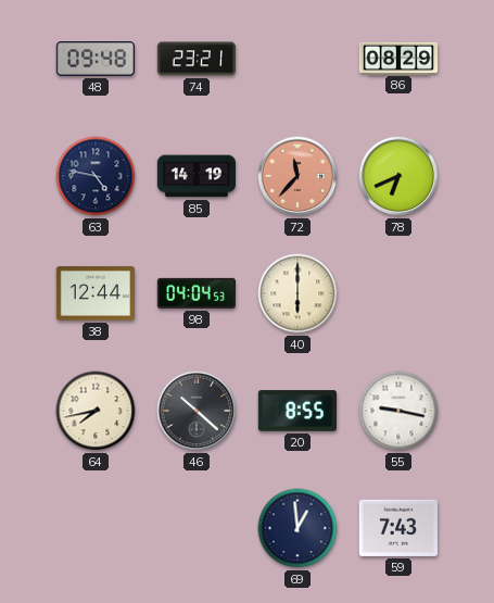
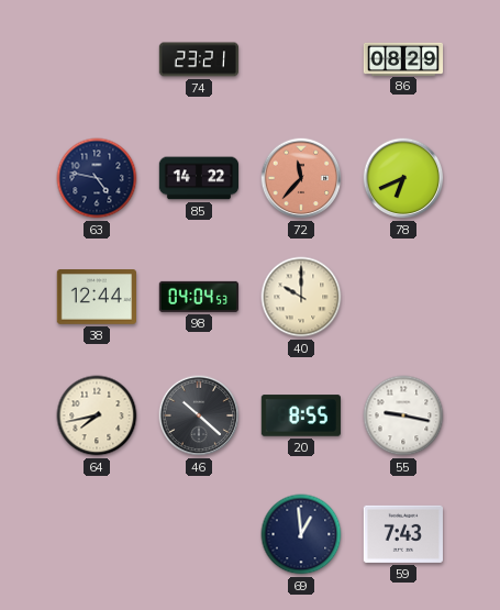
48: 09:48 -> none
85: 14:19 -> 14:22
40: 6:00 -> 10:00
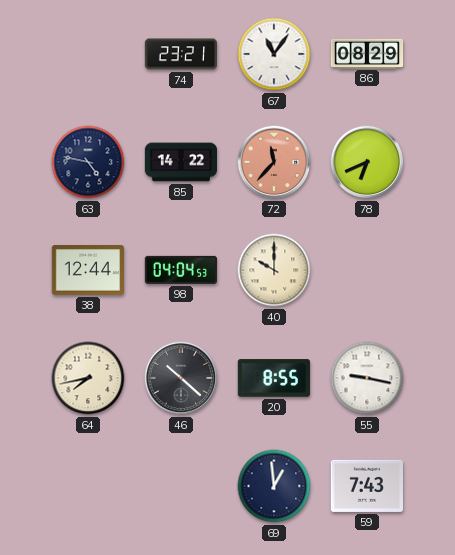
67: none -> 11:06
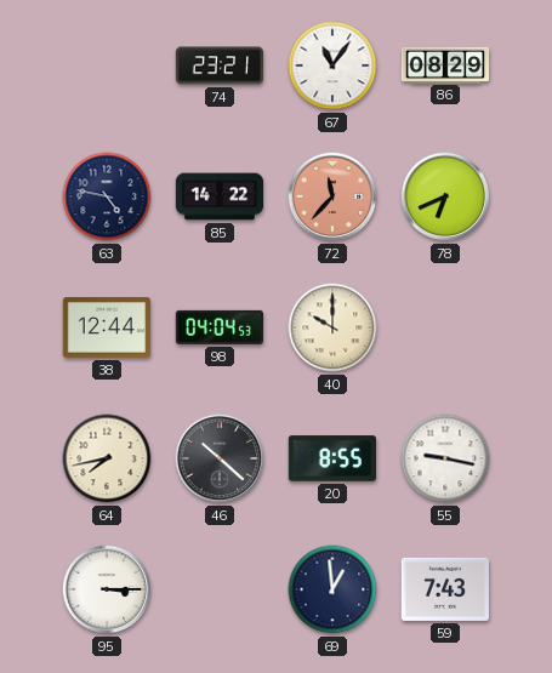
95: none -> 3:15
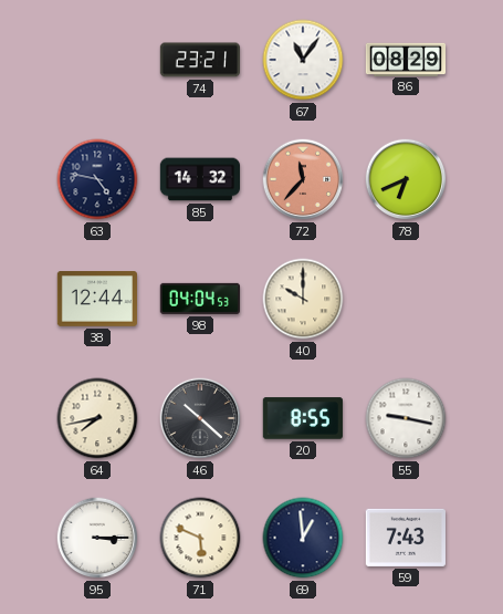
85: 14:22 -> 14:32
71: none -> 5:49
